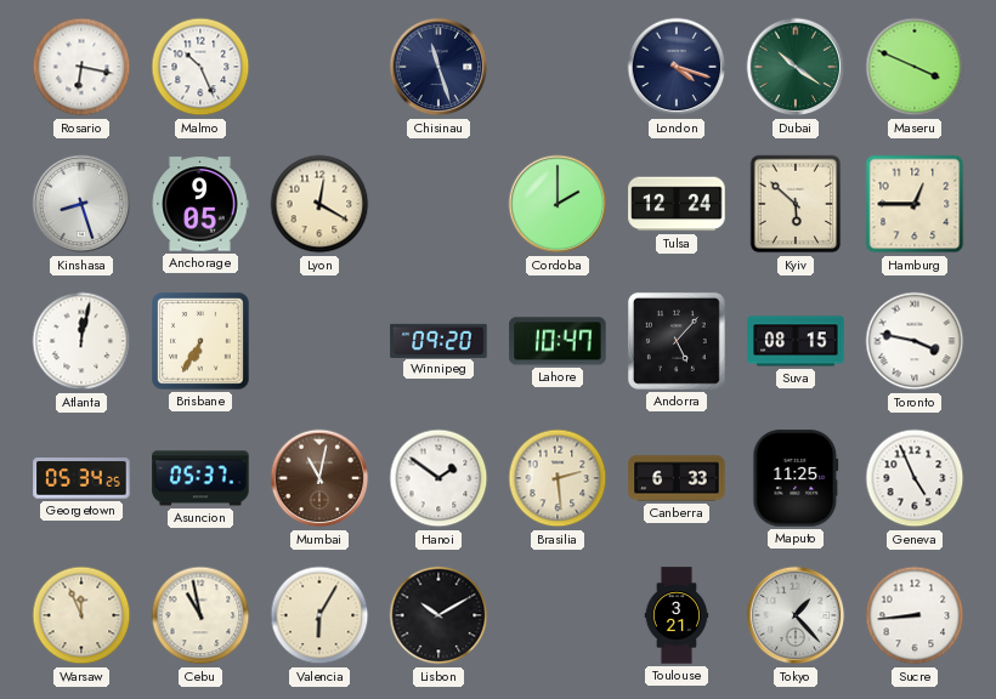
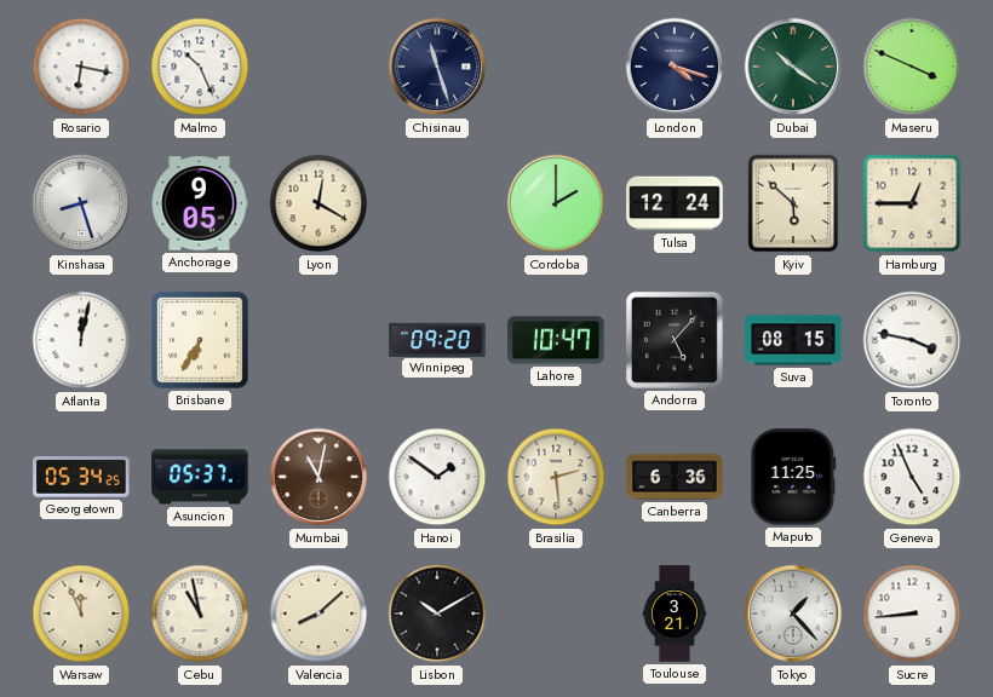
Canberra: 6:33 -> 6:36
Valencia: 6:05 -> 8:08
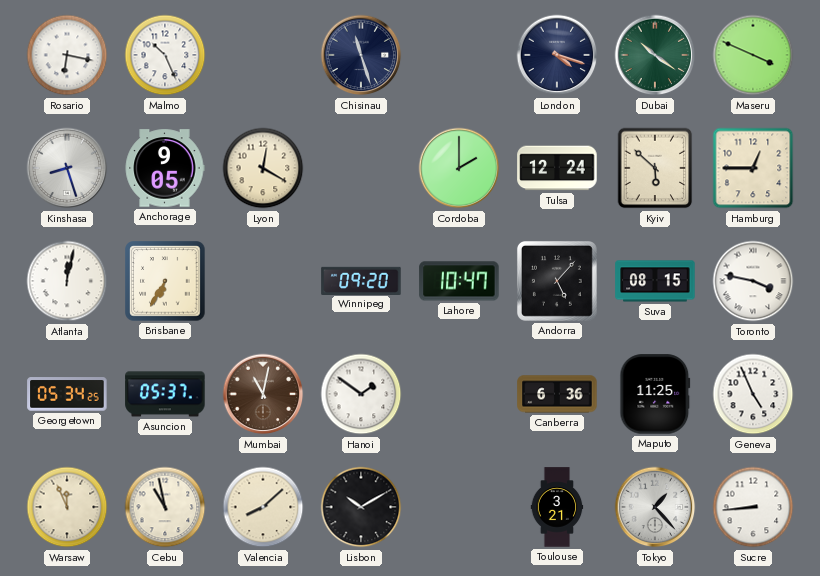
Brasilia: 2:29 -> none
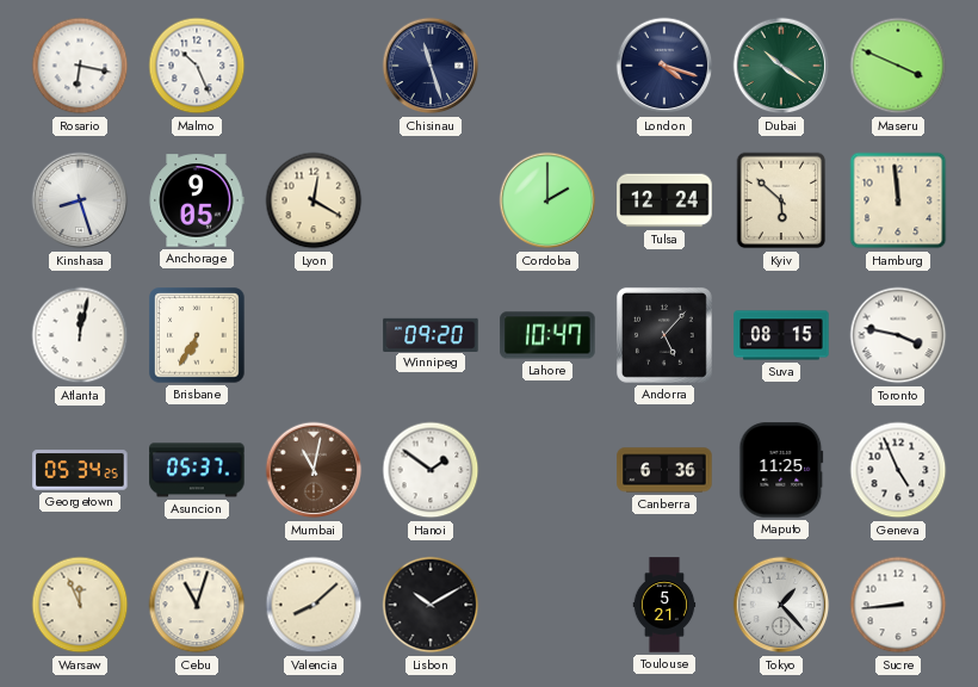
Hamburg: 12:45 -> 11:59
Cebu: 10:58 -> 11:03
Toulouse: 3:21 -> 5:21
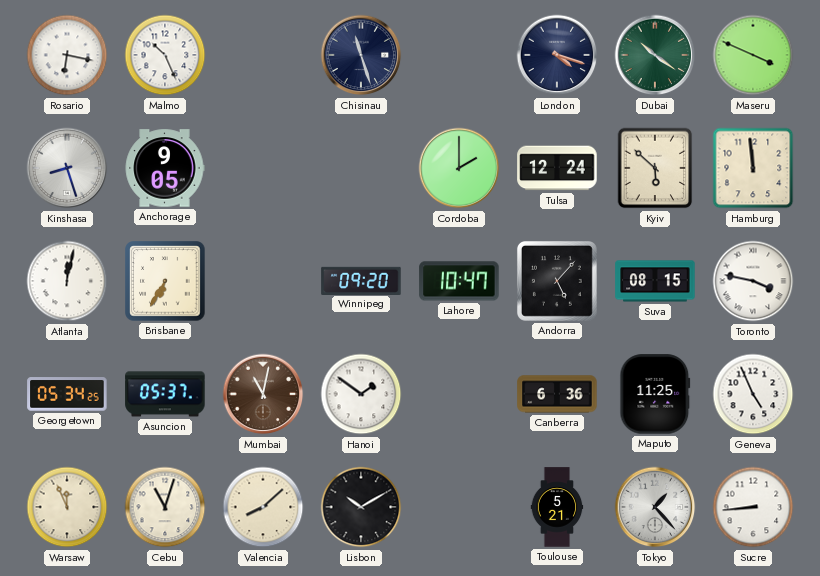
Lyon: 12:20 -> none
